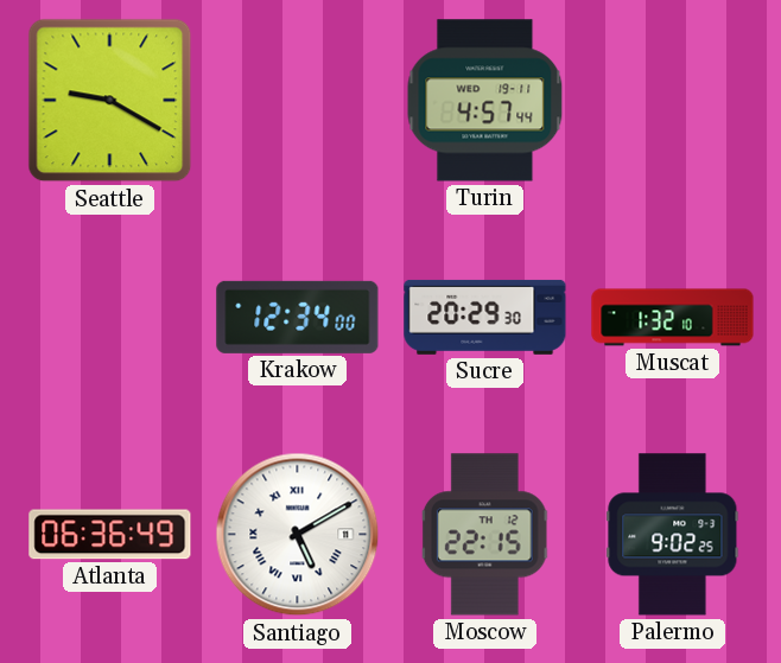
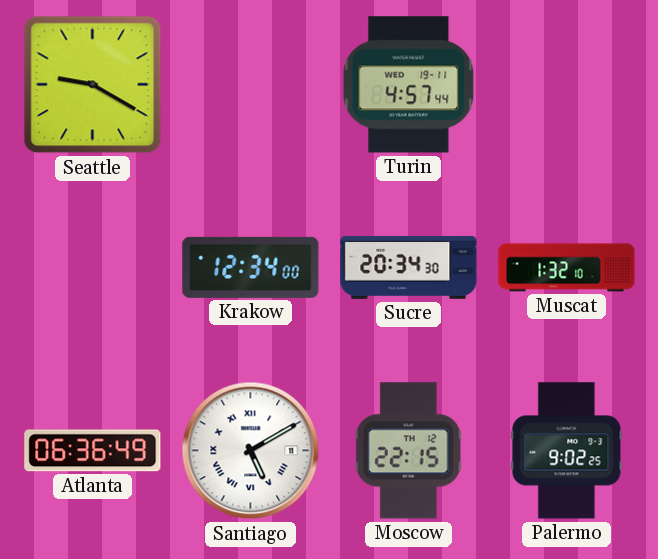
Sucre: 20:29 -> 20:34
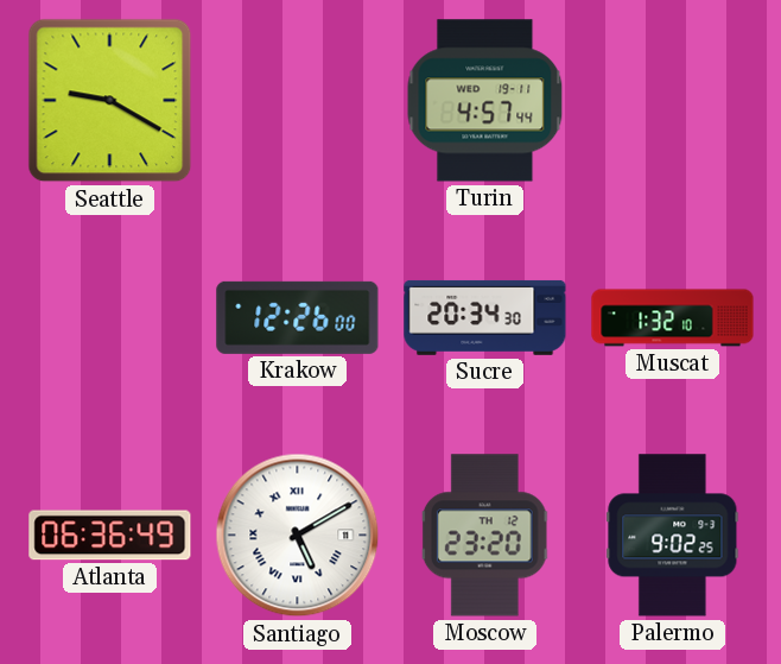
Krakow: 12:34 -> 12:26
Moscow: 22:15 -> 23:20
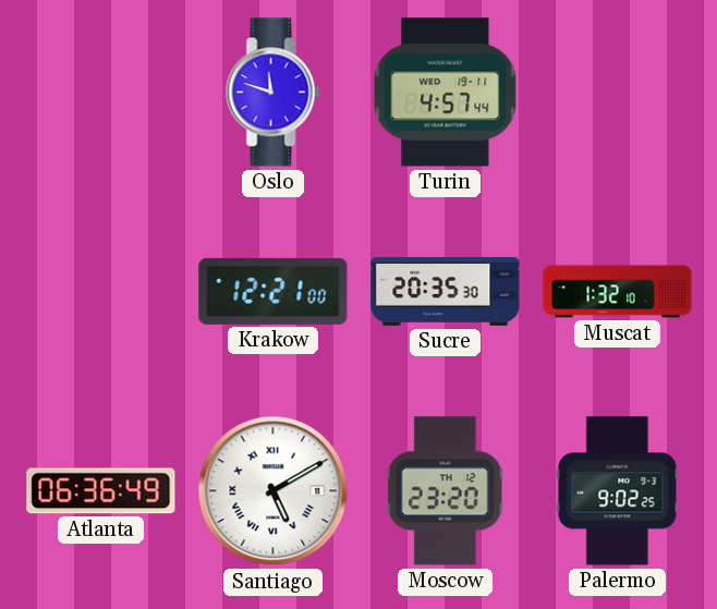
Seattle: 9:20 -> none
Oslo: none -> 11:48
Krakow: 12:26 -> 12:21
Sucre: 20:34 -> 20:35
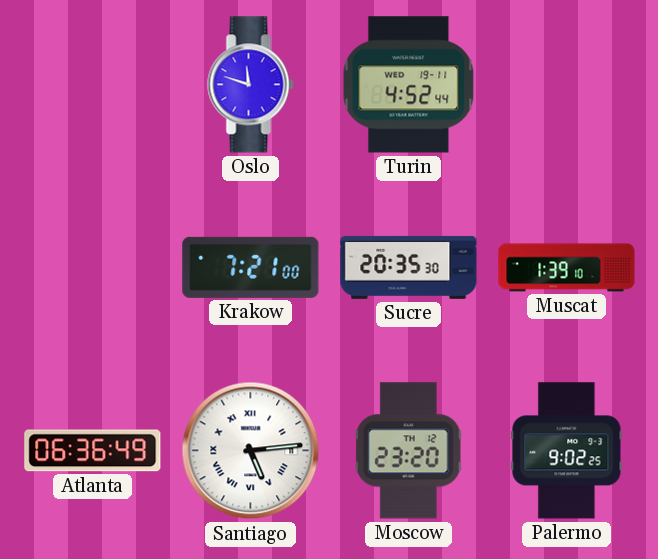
Turin: 4:57 -> 4:52
Krakow: 12:21 -> 7:21
Muscat: 1:32 -> 1:39
Santiago: 5:10 -> 5:14
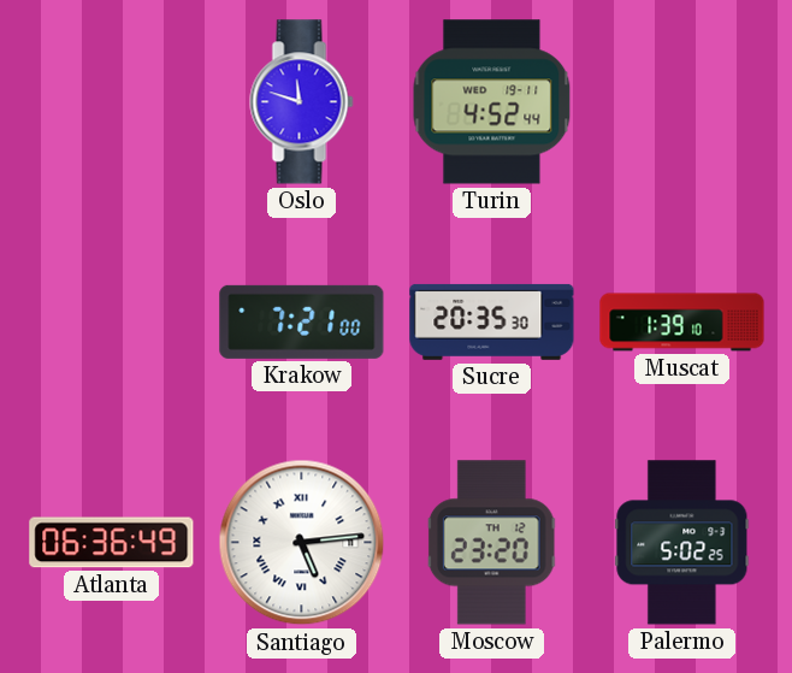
Palermo: 9:02 -> 5:02
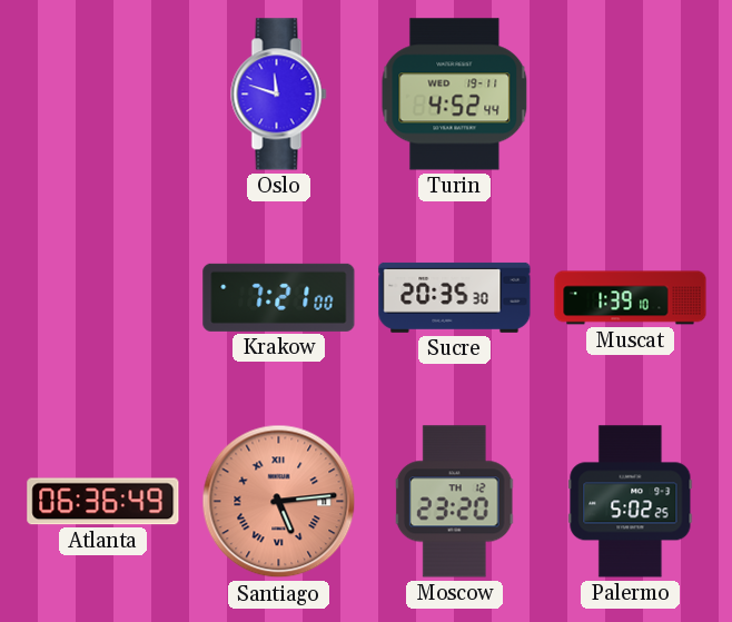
Santiago dial: white -> salmon
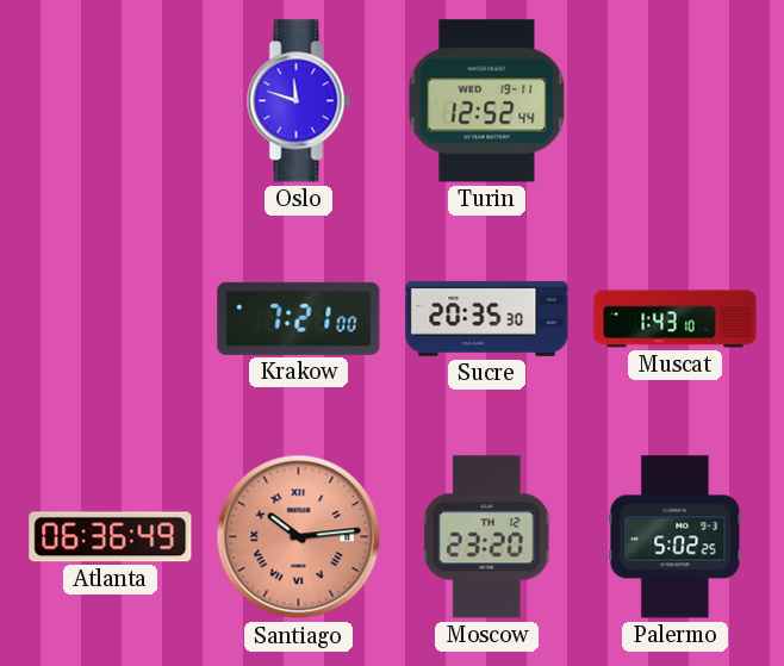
Turin: 4:52 -> 12:52
Muscat: 1:39 -> 1:43
Santiago: 5:14 -> 10:14
